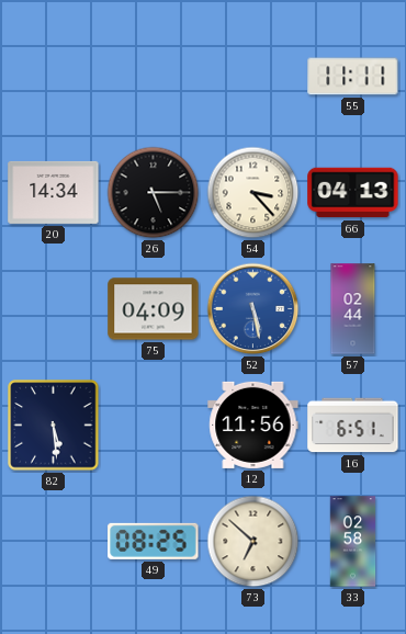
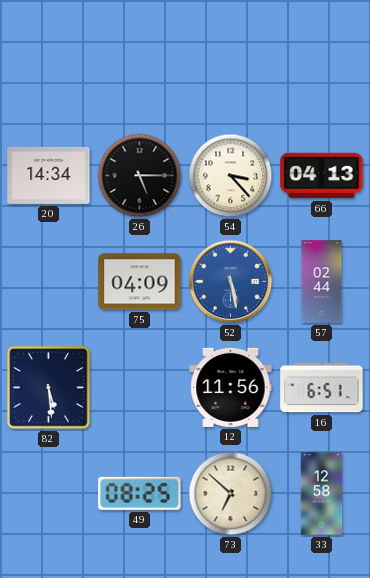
55: 11:11 -> none
33: 02:58 -> 12:58
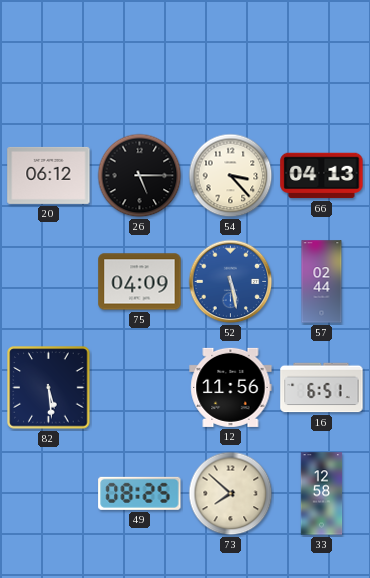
20: 14:34 -> 06:12
73: 6:52 -> 7:52
